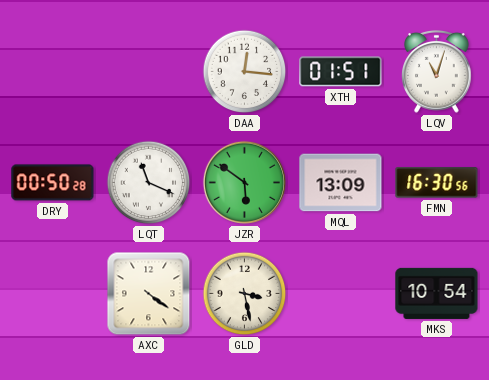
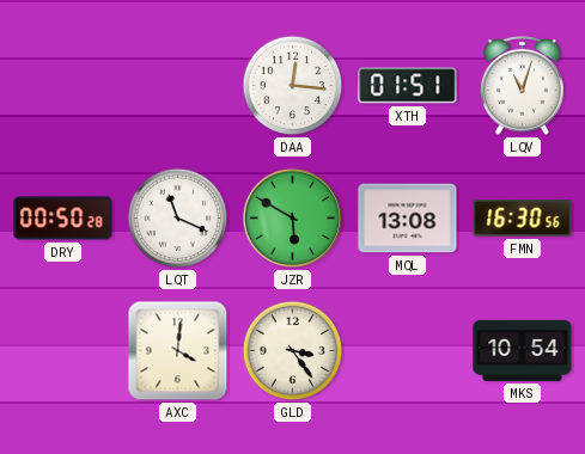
JZR: 5:51 -> 5:50
MQL: 13:09 -> 13:08
AXC: 4:21 -> 4:01
GLD: 3:28 -> 3:24
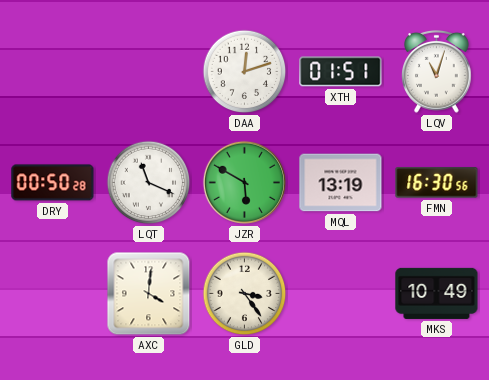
DAA: 12:16 -> 12:12
MQL: 13:08 -> 13:19
MKS: 10:54 -> 10:49
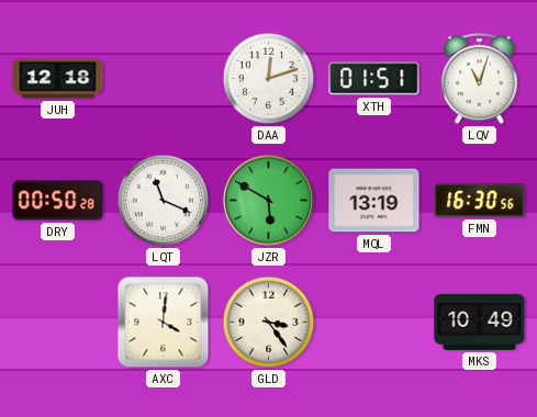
JUH: none -> 12:18
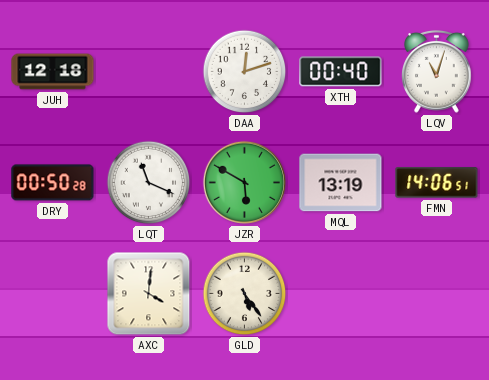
XTH: 01:51 -> 00:40
FMN: 16:30 -> 14:06
GLD: 3:24 -> 5:24
MKS: 10:49 -> none
